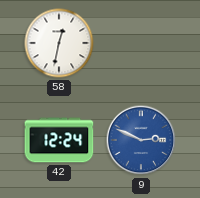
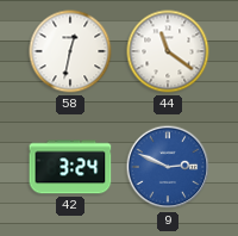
44: none -> 11:21
42: 12:24 -> 3:24
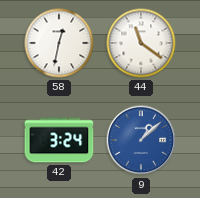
9: 2:49 -> 1:08
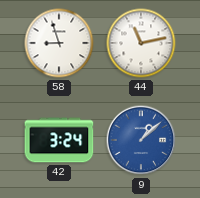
58: 12:32 -> 8:57
44: 11:21 -> 11:13
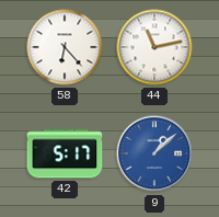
58: 8:57 -> 6:23
42: 3:24 -> 5:17
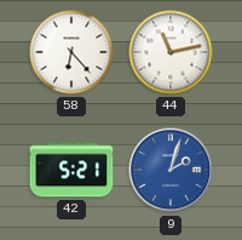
42: 5:17 -> 5:21
9: 1:08 -> 2:03
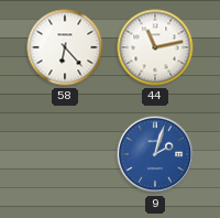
42: 5:21 -> none
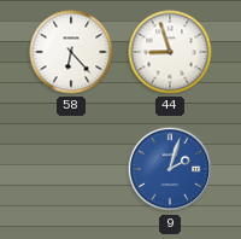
44: 11:13 -> 8:57
